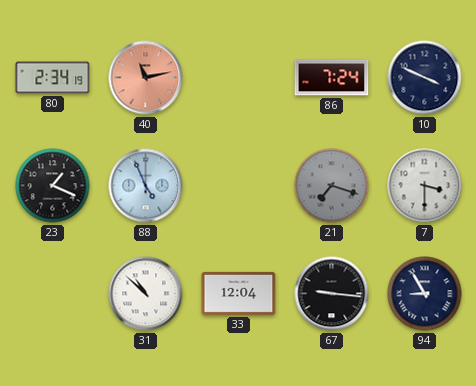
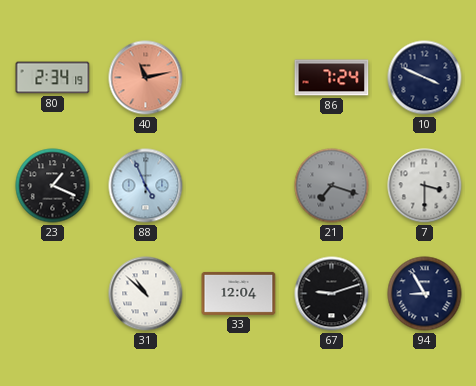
67: 9:16 -> 9:12
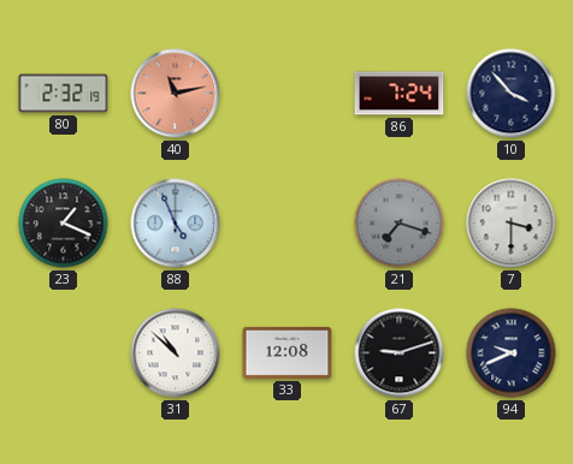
80: 2:34 -> 2:32
10: 3:49 -> 3:53
33: 12:04 -> 12:08
94: 8:55 -> 9:41
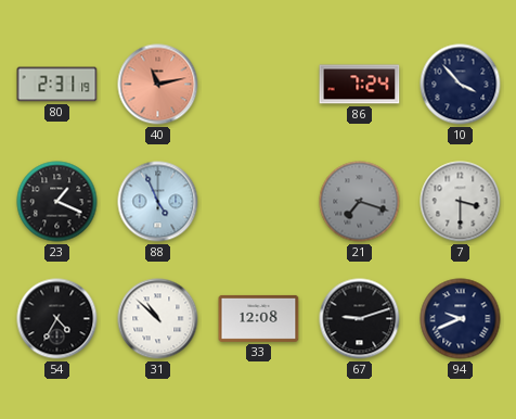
80: 2:32 -> 2:31
54: none -> 4:35
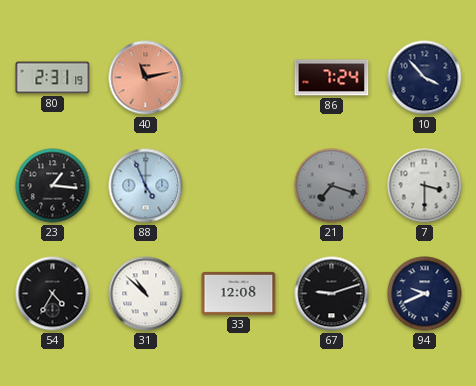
23: 1:19 -> 1:16
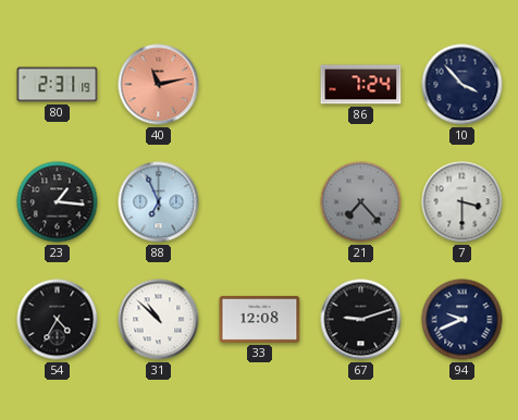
88: 4:56 -> 6:56
21: 7:18 -> 7:23
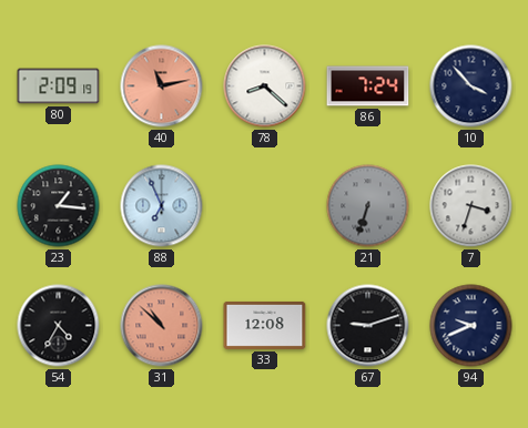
80: 2:31 -> 2:09
78: none -> 8:22
21: 7:23 -> 6:33
7: 3:30 -> 3:33
31 dial: white -> salmon
